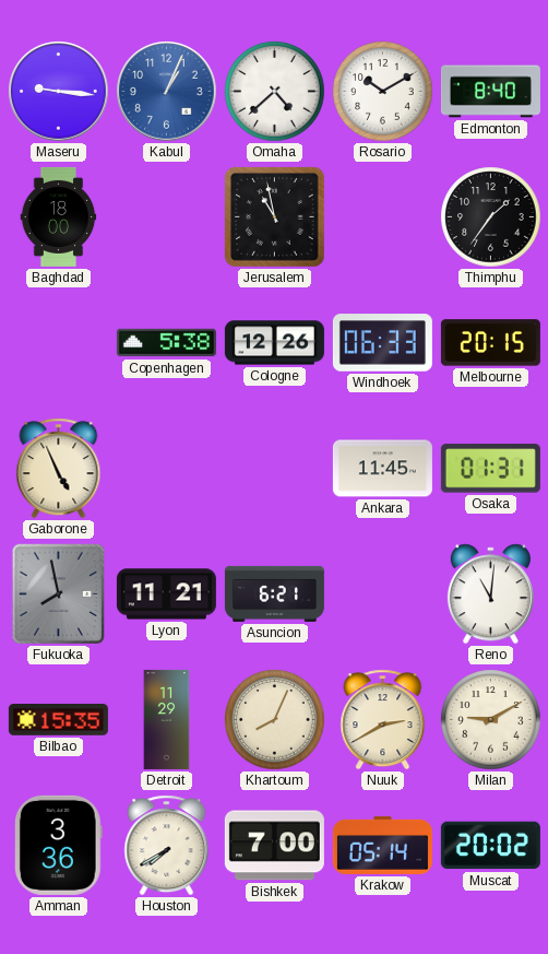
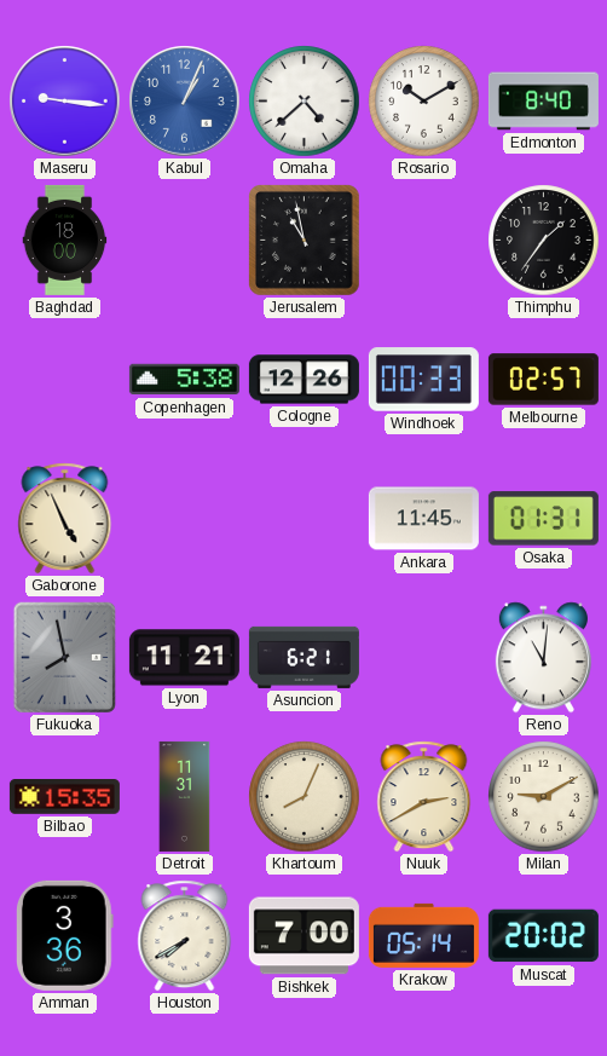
Windhoek: 06:33 -> 00:33
Melbourne: 20:15 -> 02:57
Detroit: 11:29 -> 11:31
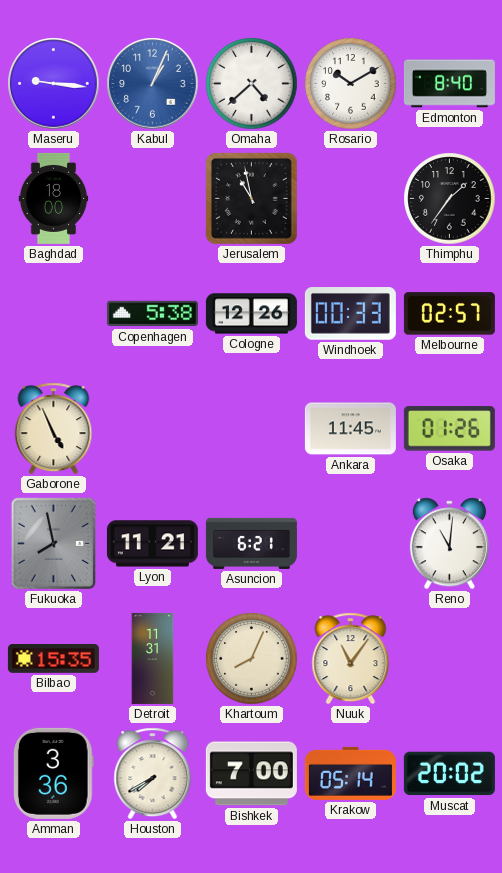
Osaka: 01:31 -> 01:26
Nuuk: 2:40 -> 11:06
Milan: 9:10 -> none
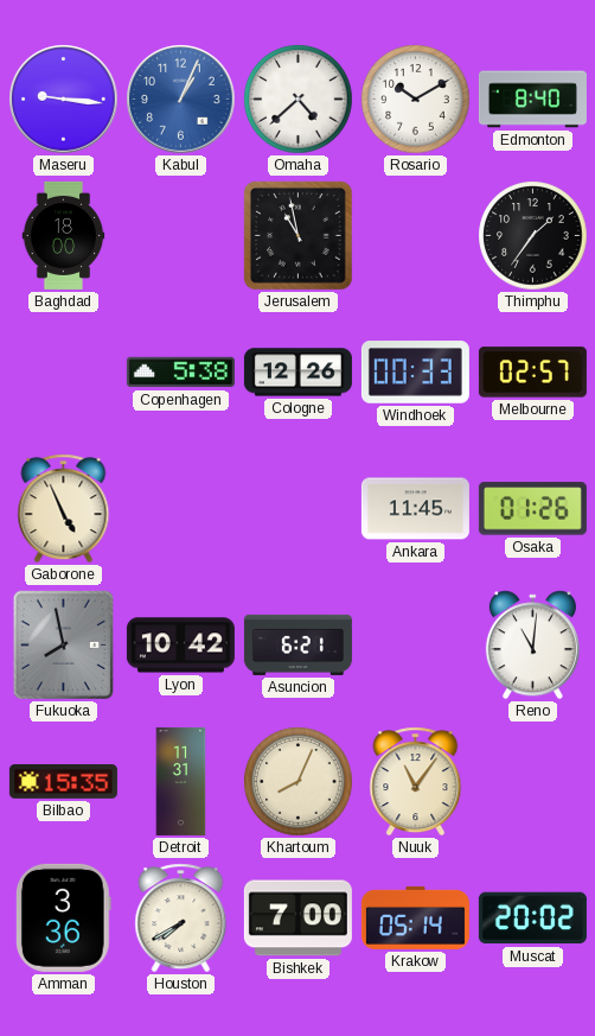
Lyon: 11:21 -> 10:42
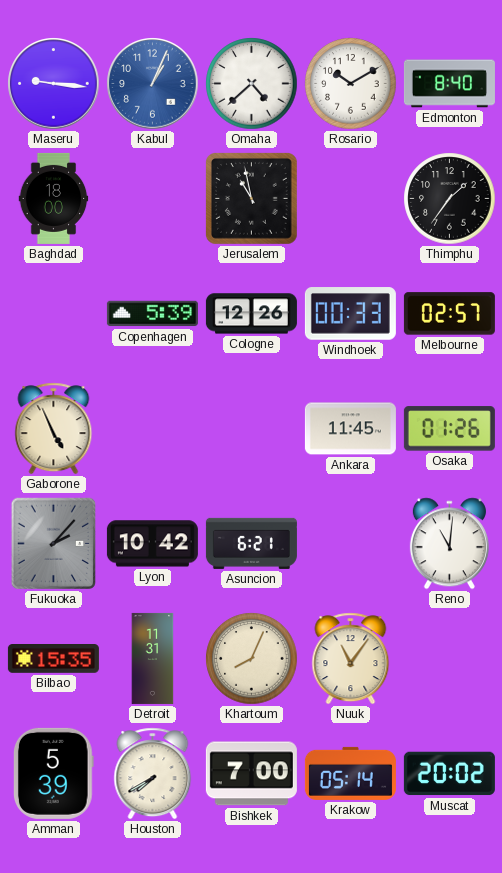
Copenhagen: 5:38 -> 5:39
Fukuoka: 7:58 -> 2:07
Amman: 3:36 -> 5:39
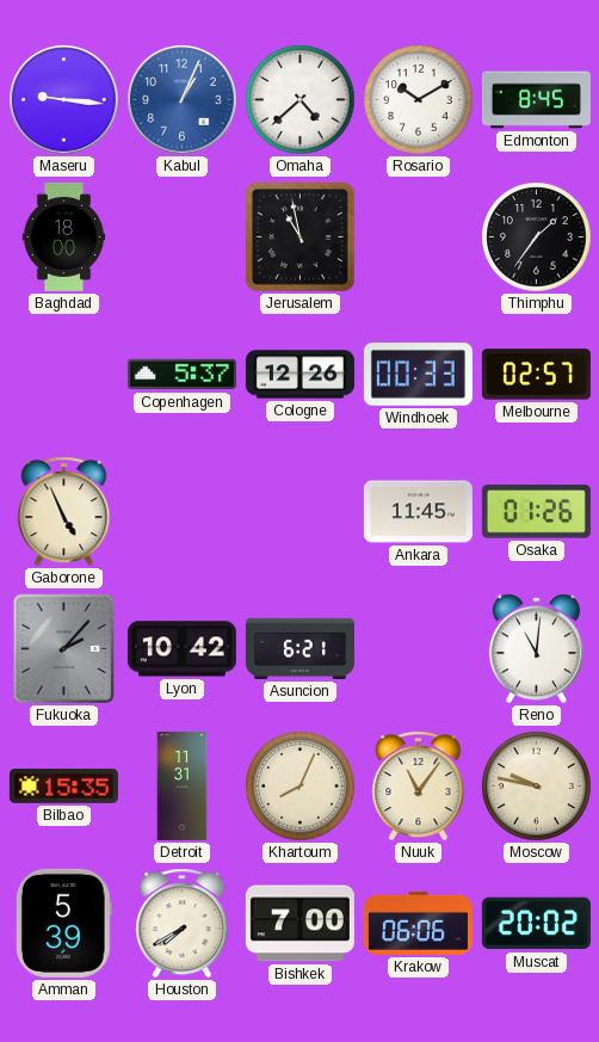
Edmonton: 8:40 -> 8:45
Copenhagen: 5:39 -> 5:37
Moscow: none -> 9:47
Krakow: 05:14 -> 06:06
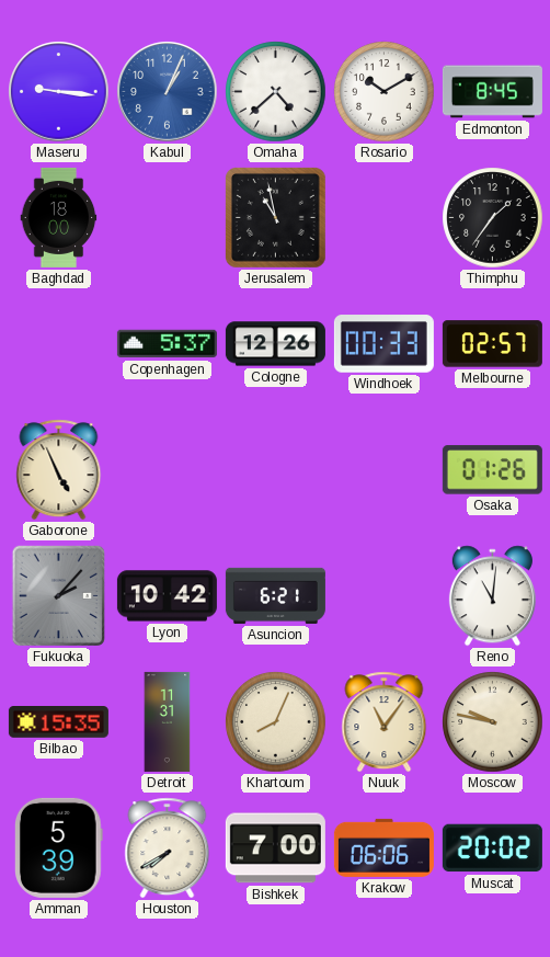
Ankara: 11:45 -> none
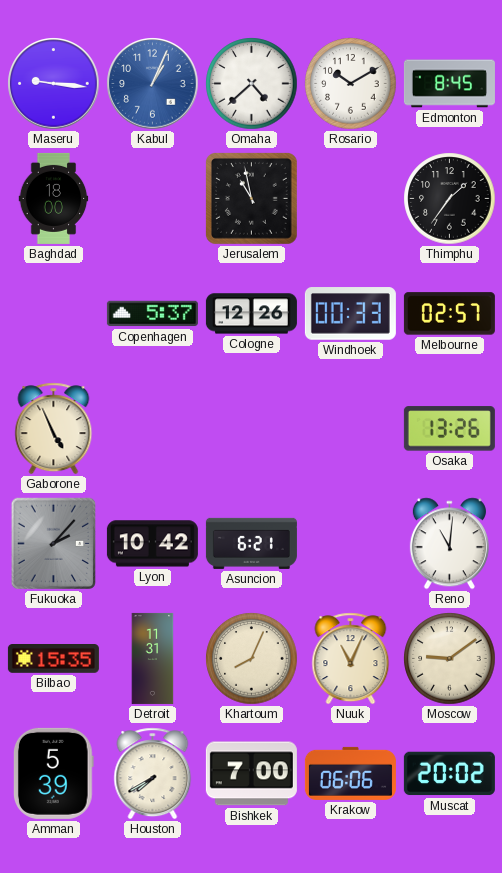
Osaka: 01:26 -> 13:26
Nuuk: 11:06 -> 11:04
Moscow: 9:47 -> 9:09
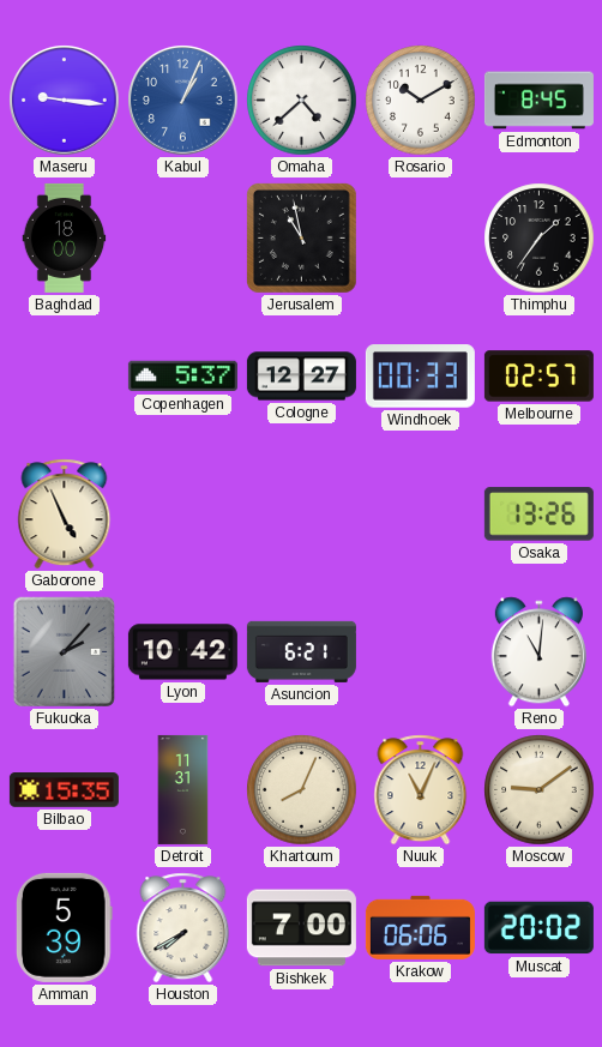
Cologne: 12:26 -> 12:27
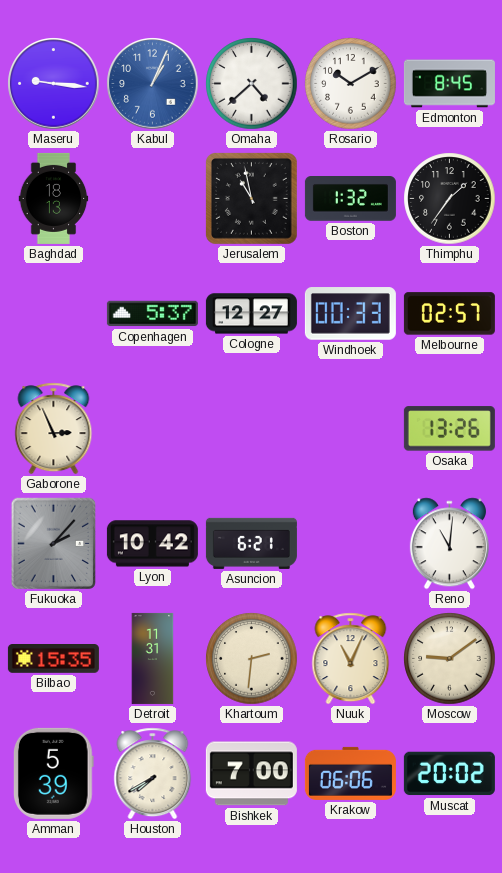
Baghdad: 18:00 -> 18:13
Boston: none -> 1:32
Gaborone: 4:56 -> 2:56
Khartoum: 8:04 -> 2:31
